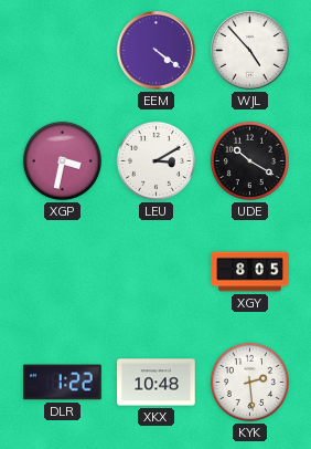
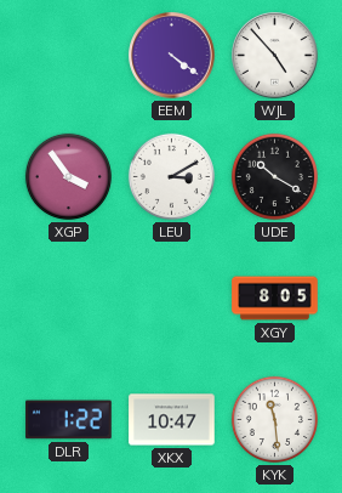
XGP: 3:32 -> 3:54
XKX: 10:48 -> 10:47
KYK: 2:29 -> 11:29
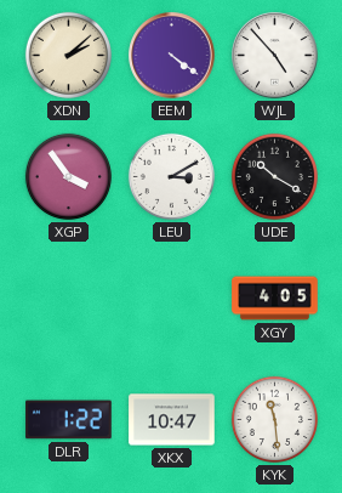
XDN: none -> 2:08
XGY: 8:05 -> 4:05
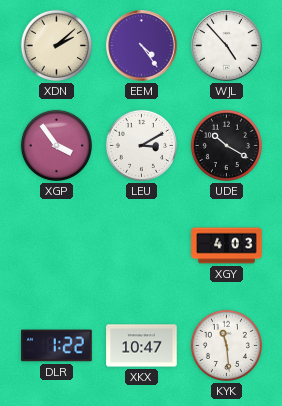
EEM: 4:21 -> 4:24
XGY: 4:05 -> 4:03
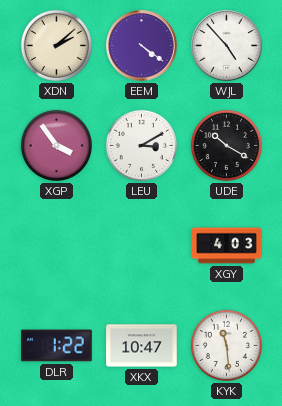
EEM: 4:24 -> 4:21
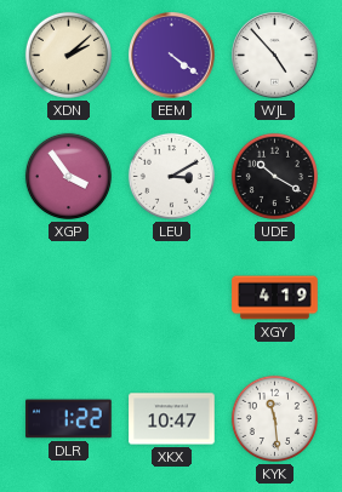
XGY: 4:03 -> 4:19
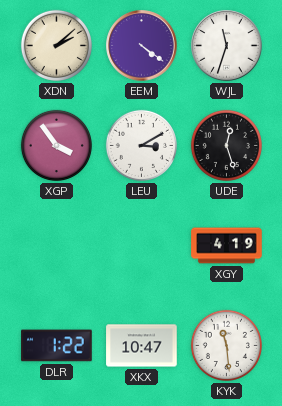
WJL: 4:53 -> 11:33
UDE: 10:20 -> 12:27
